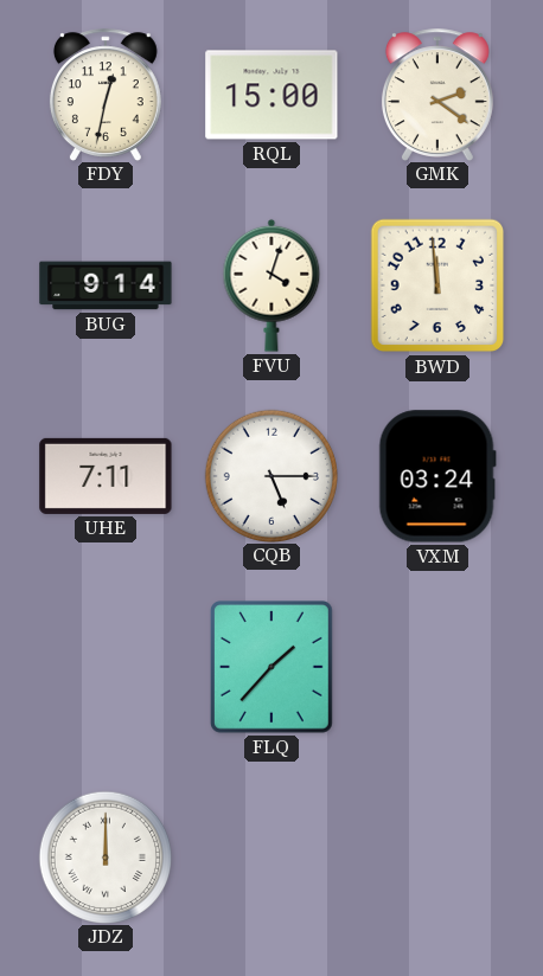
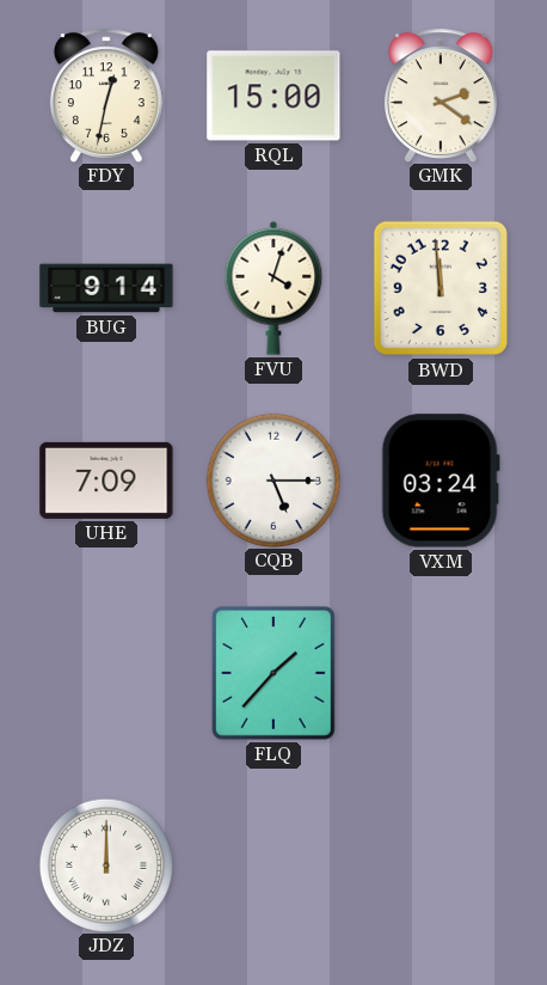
UHE: 7:11 -> 7:09
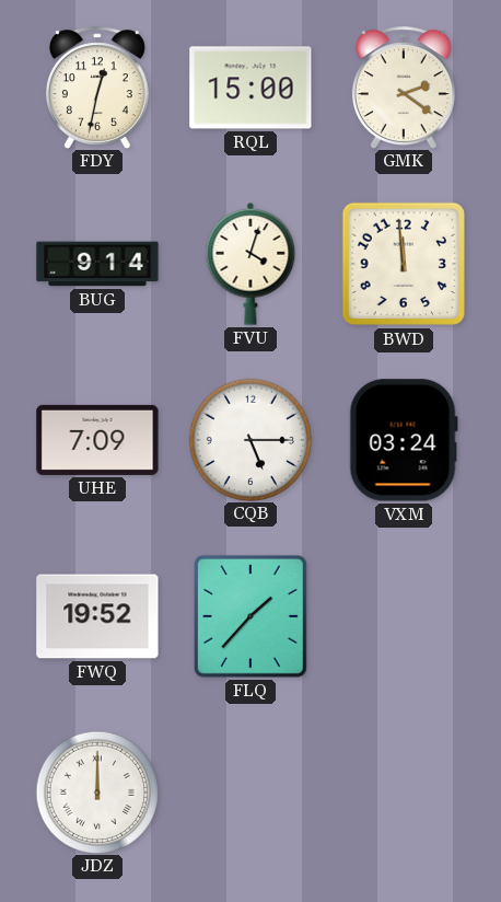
FWQ: none -> 19:52
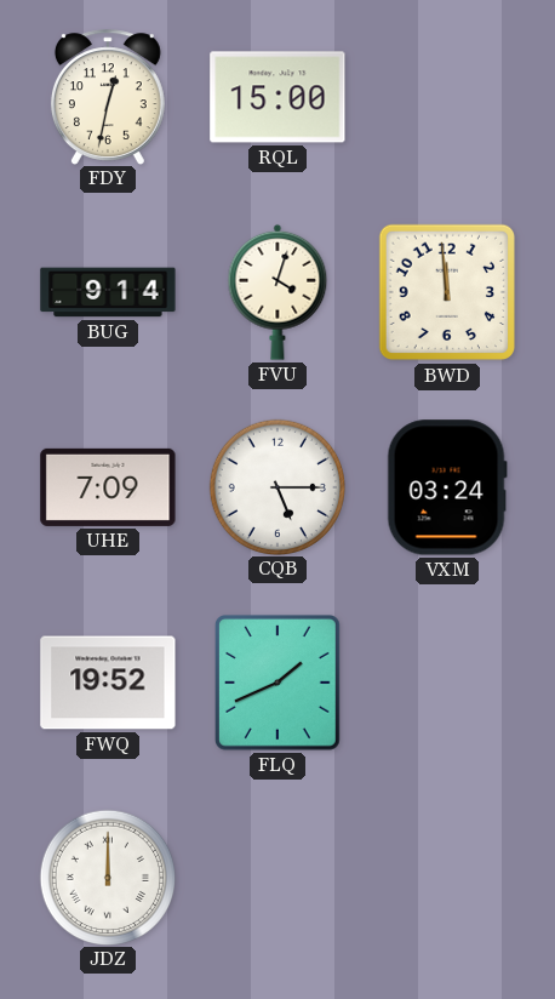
GMK: 2:21 -> none
FLQ: 1:37 -> 1:41
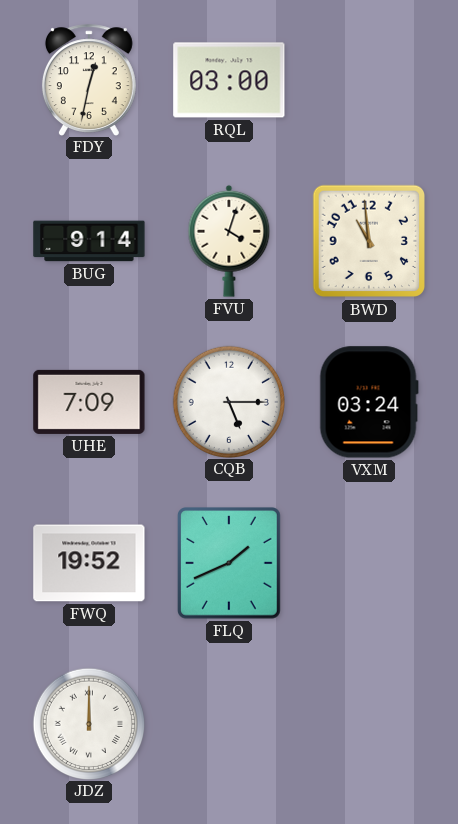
RQL: 15:00 -> 03:00
BWD: 11:59 -> 10:59
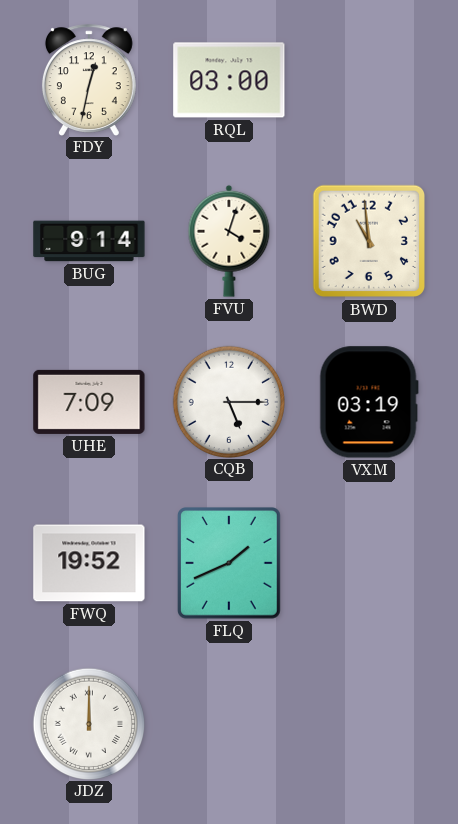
VXM: 03:24 -> 03:19
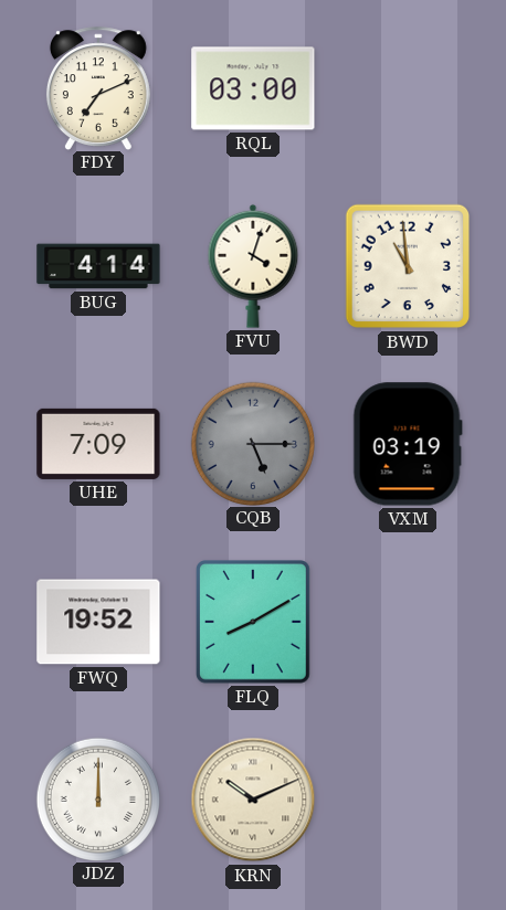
FDY: 12:32 -> 7:11
BUG: 9:14 -> 4:14
CQB dial: white -> grey
FLQ: 1:41 -> 8:10
KRN: none -> 10:11
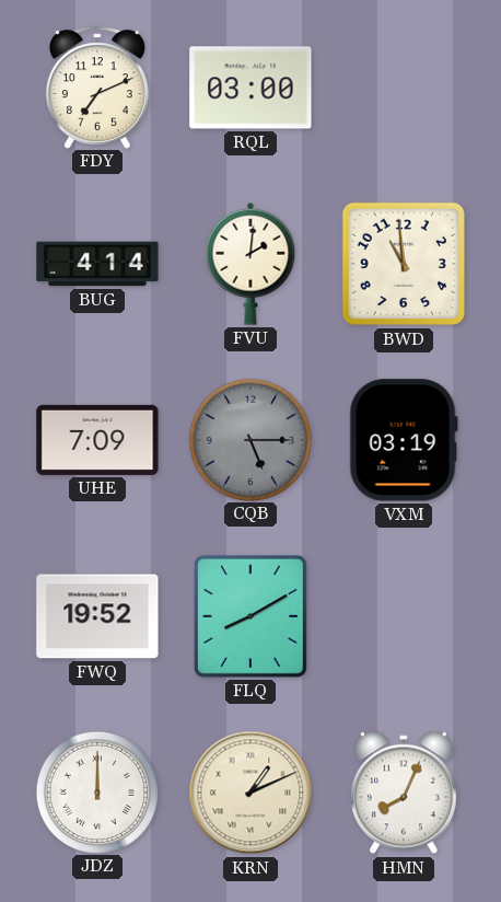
FVU: 4:03 -> 2:01
KRN: 10:11 -> 1:11
HMN: none -> 8:04
